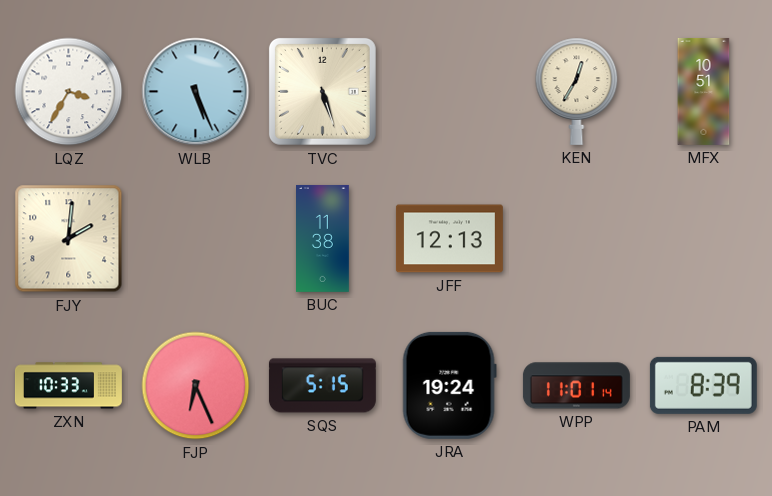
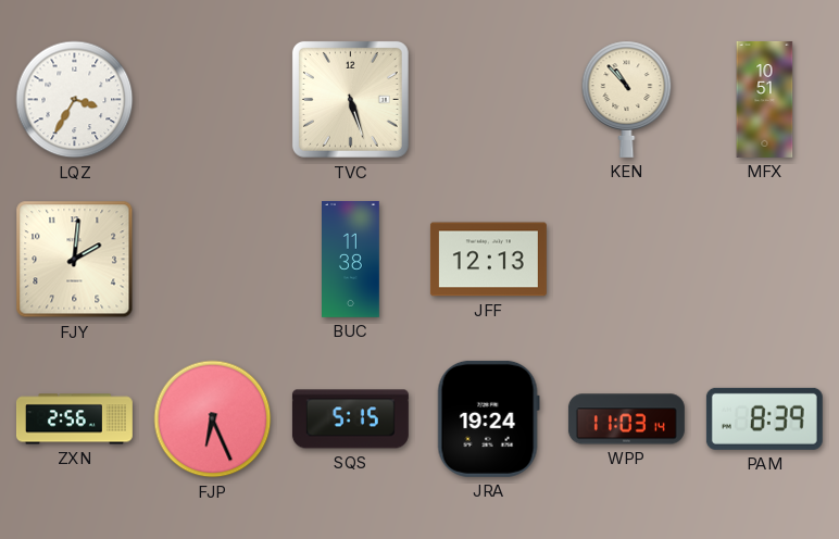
WLB: 5:26 -> none
KEN: 12:35 -> 10:53
ZXN: 10:33 -> 2:56
WPP: 11:01 -> 11:03
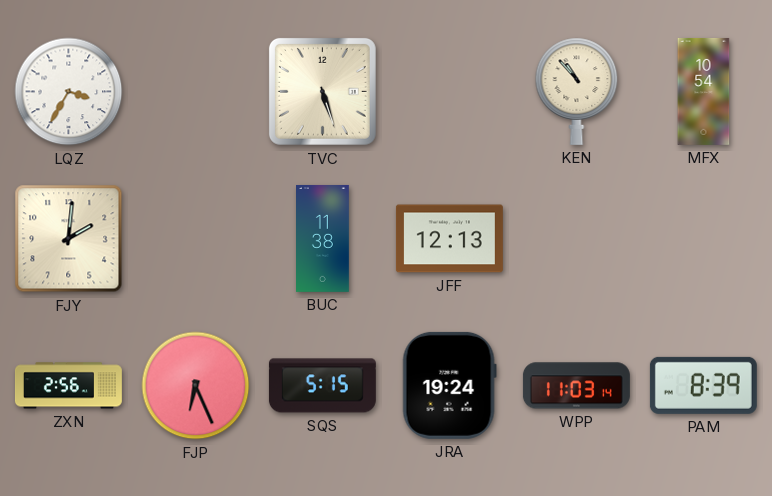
MFX: 10:51 -> 10:54
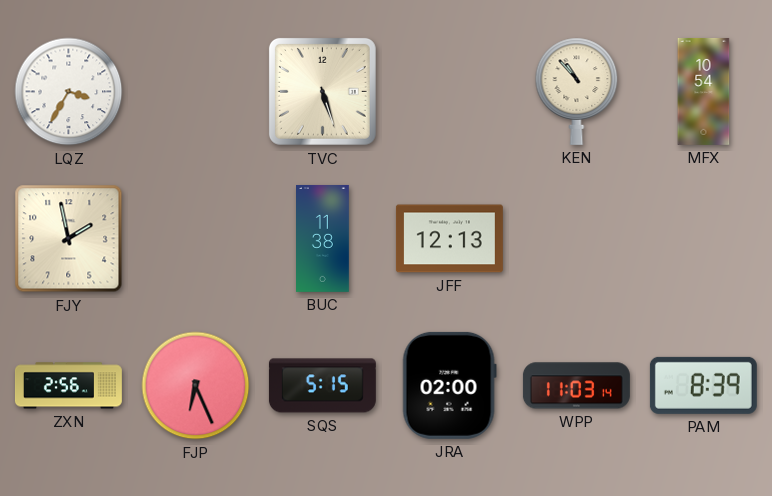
FJY: 2:01 -> 1:58
JRA: 19:24 -> 02:00
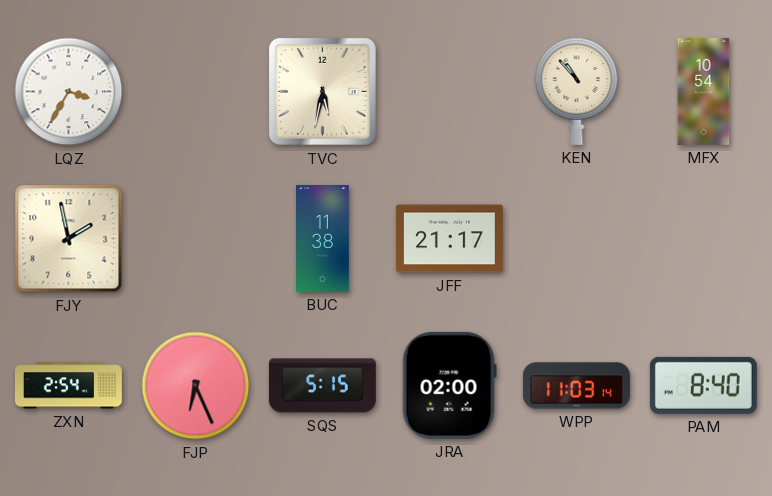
TVC: 5:27 -> 5:32
JFF: 12:13 -> 21:17
ZXN: 2:56 -> 2:54
PAM: 8:39 -> 8:40
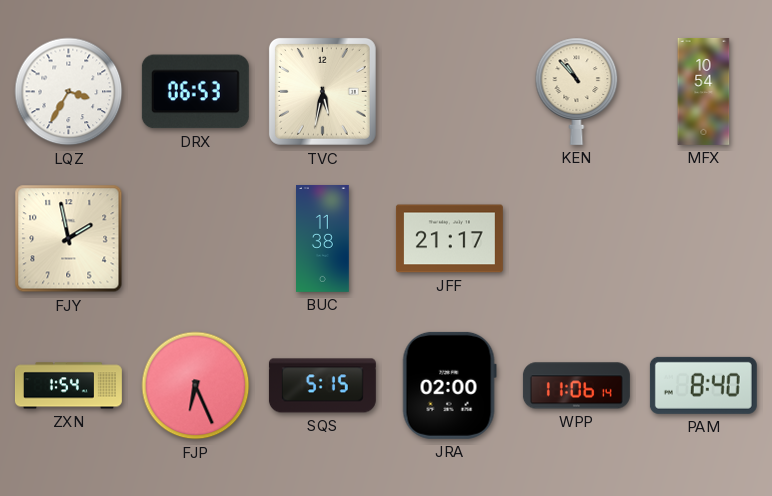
DRX: none -> 06:53
ZXN: 2:54 -> 1:54
WPP: 11:03 -> 11:06
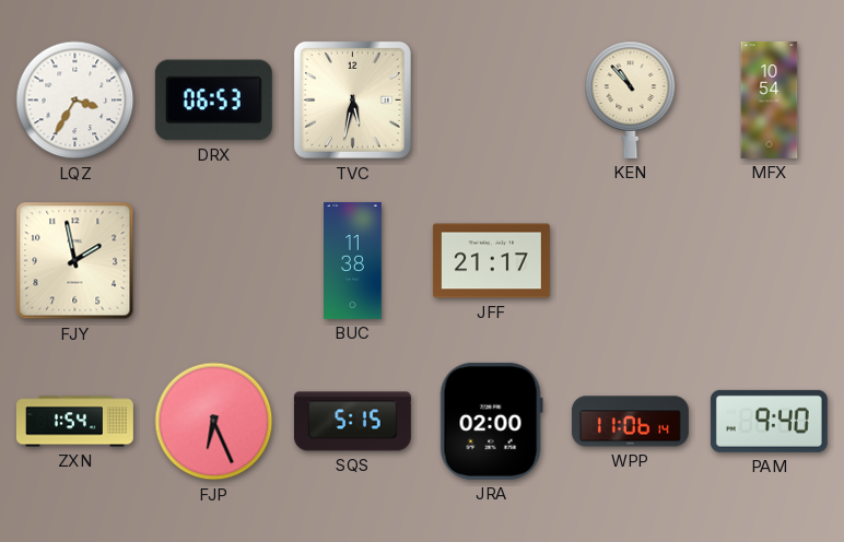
PAM: 8:40 -> 9:40
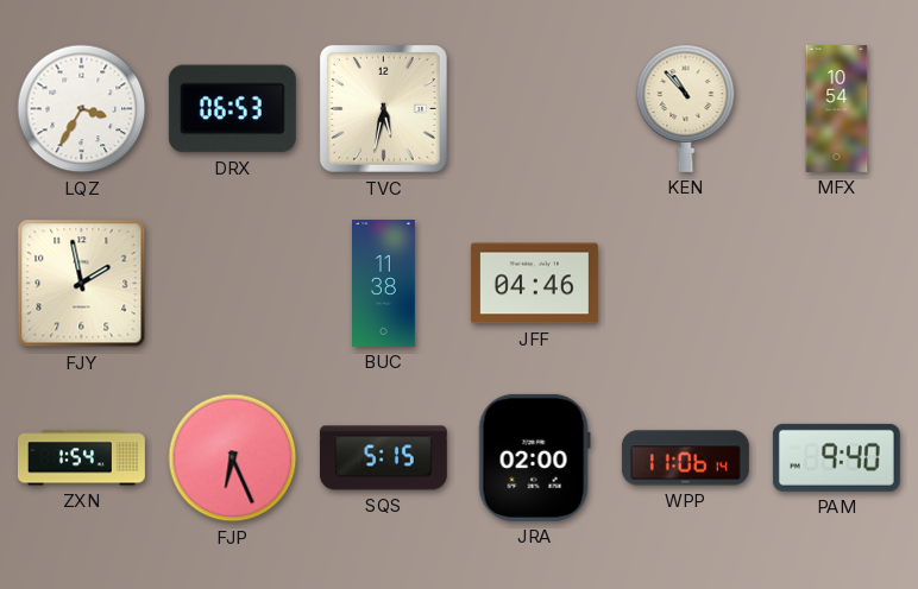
JFF: 21:17 -> 04:46
